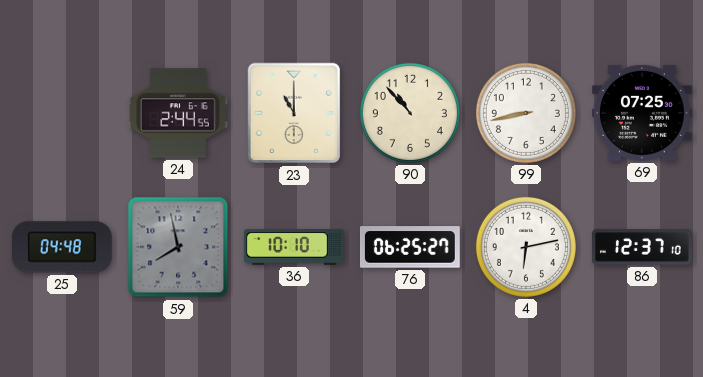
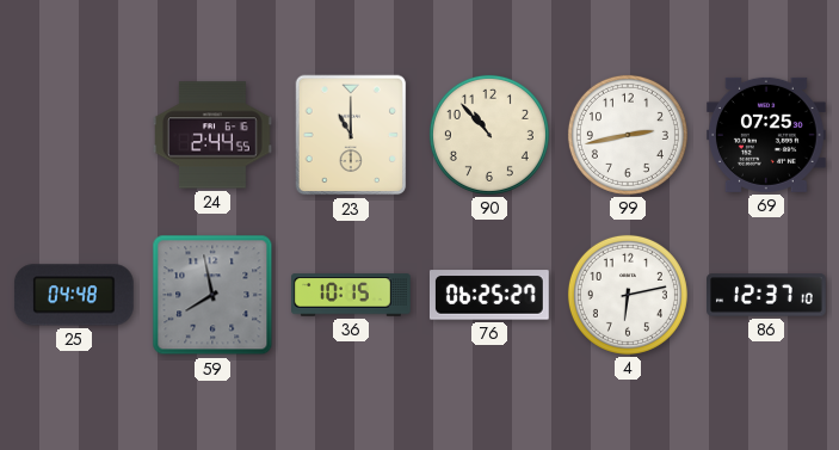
99: 8:43 -> 2:43
36: 10:10 -> 10:15
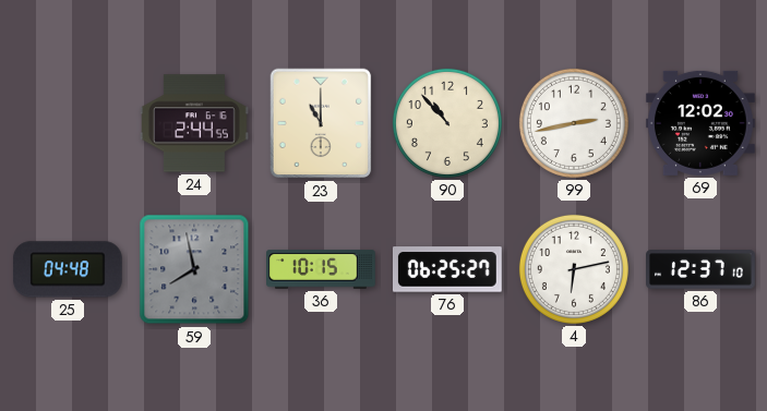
69: 07:25 -> 12:02
